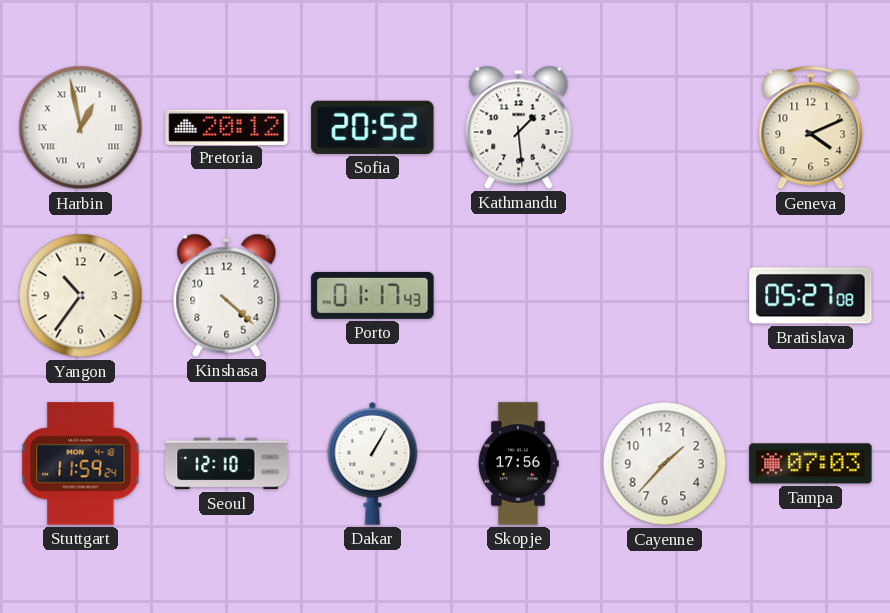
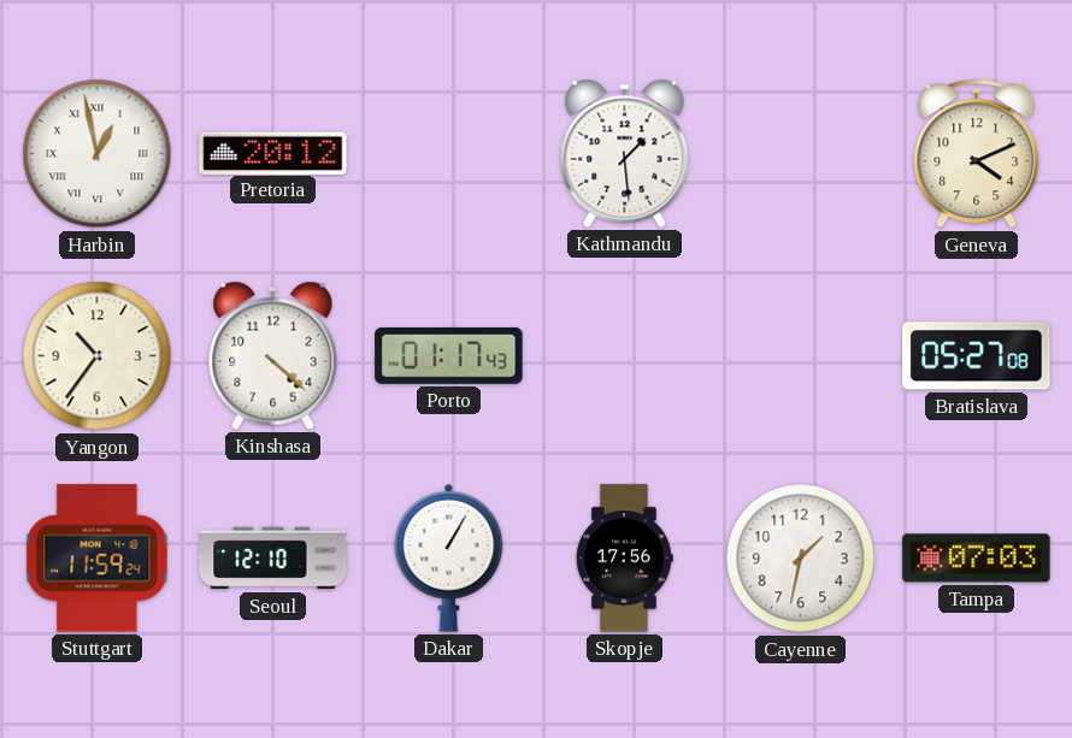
Sofia: 20:52 -> none
Cayenne: 1:37 -> 1:32
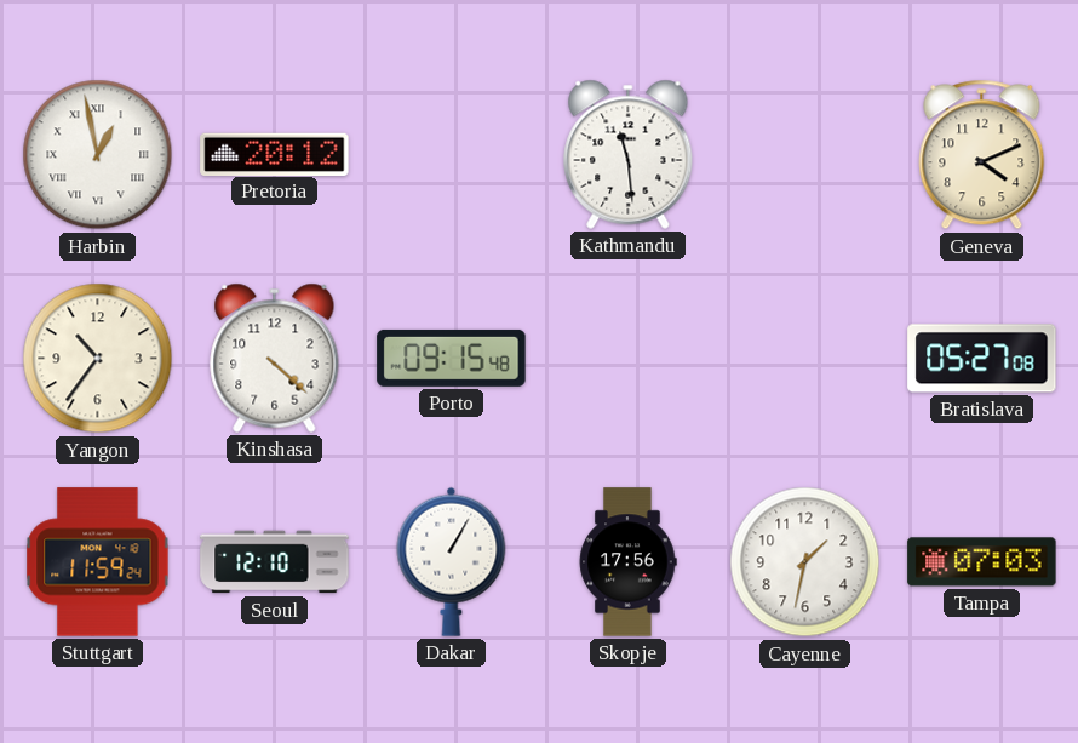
Kathmandu: 1:29 -> 11:29
Porto: 01:17 -> 09:15
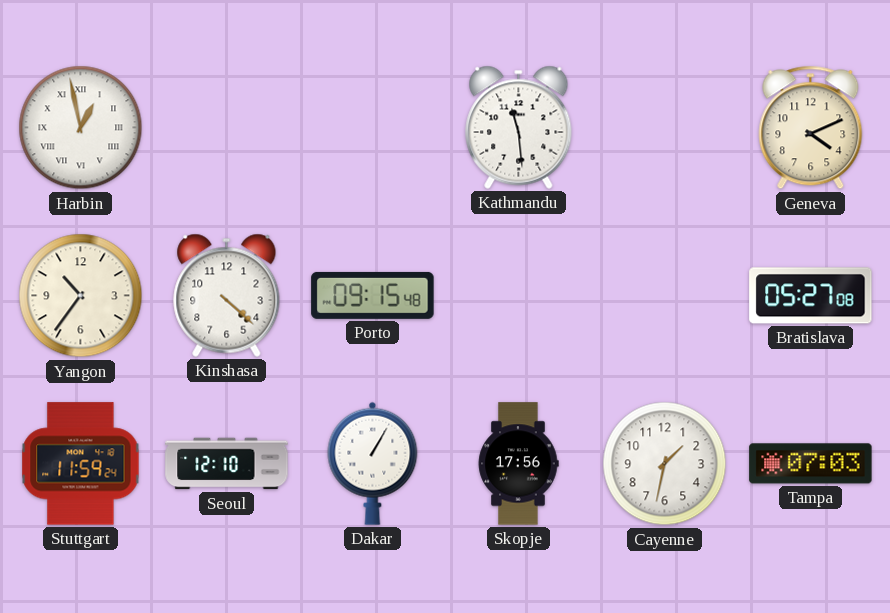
Pretoria: 20:12 -> none
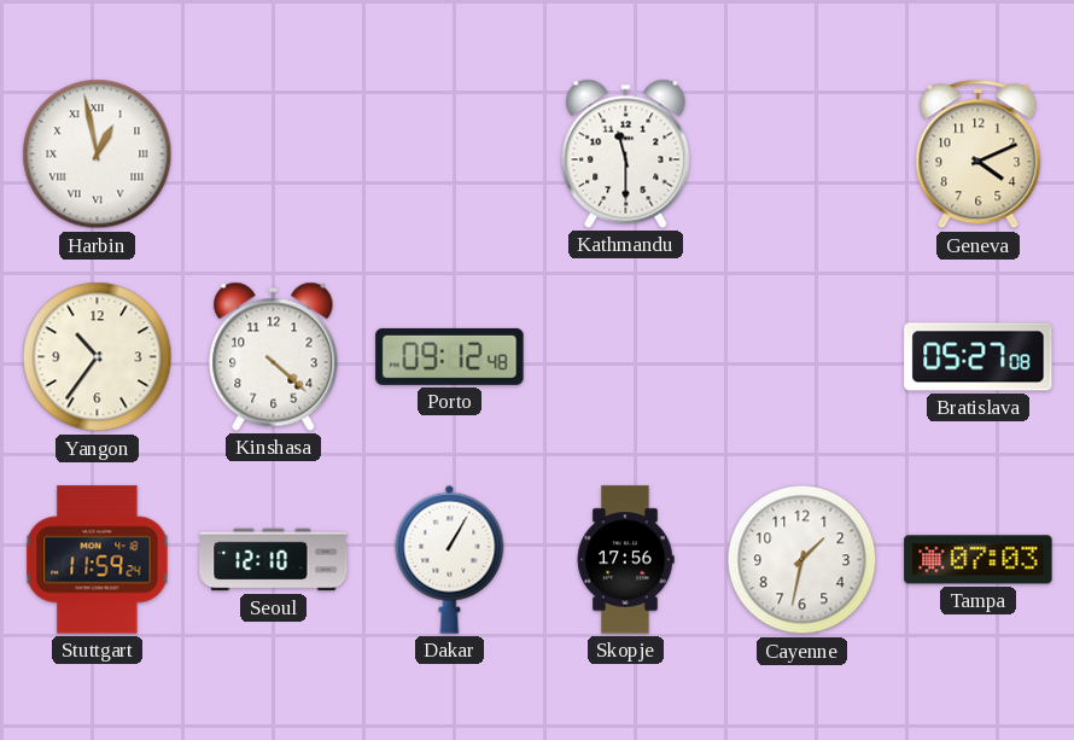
Kathmandu: 11:29 -> 11:30
Porto: 09:15 -> 09:12
